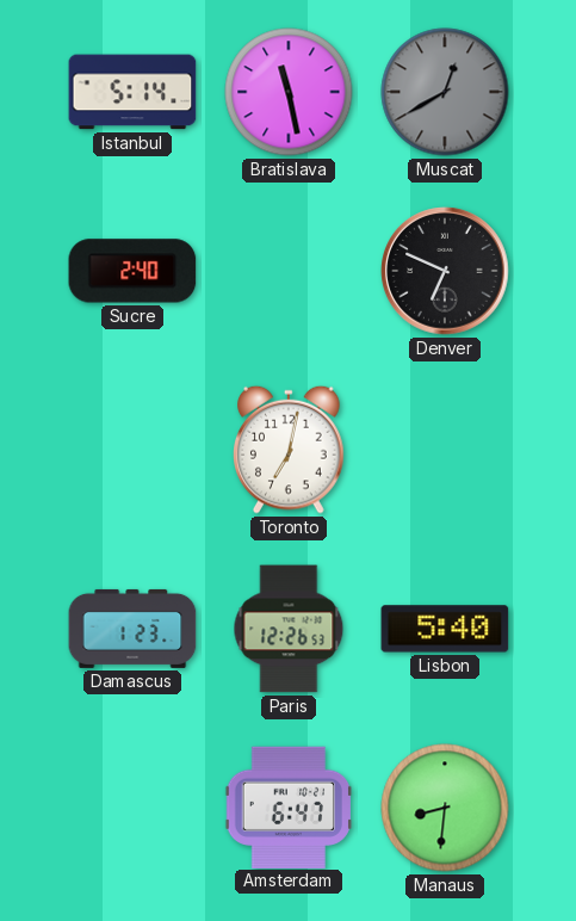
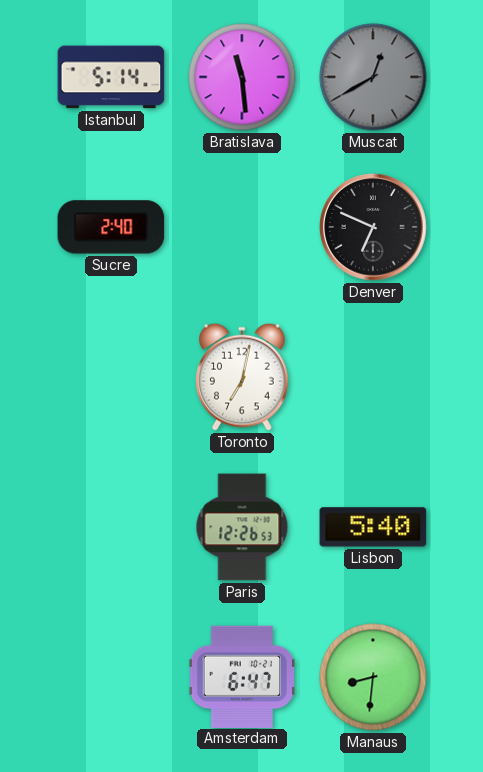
Bratislava: 11:28 -> 11:29
Damascus: 1:23 -> none
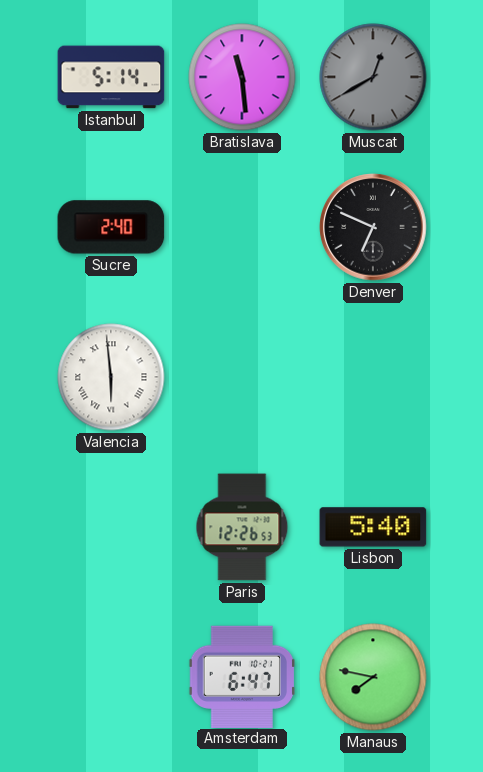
Valencia: none -> 5:59
Toronto: 7:02 -> none
Manaus: 8:31 -> 7:47
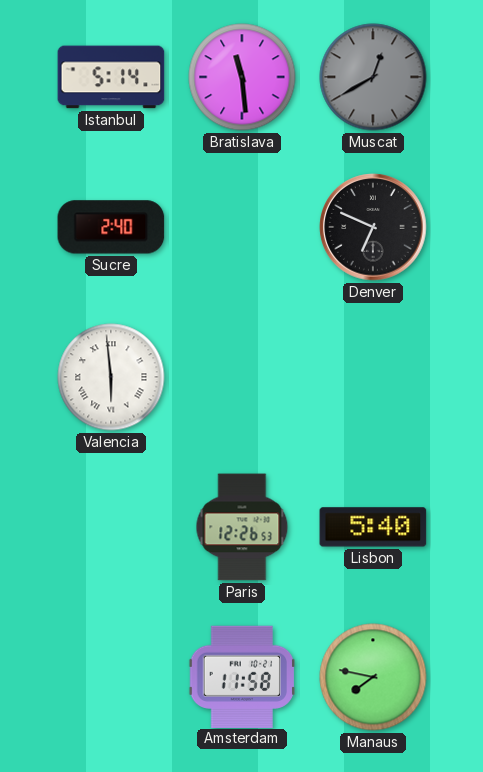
Amsterdam: 6:47 -> 11:58
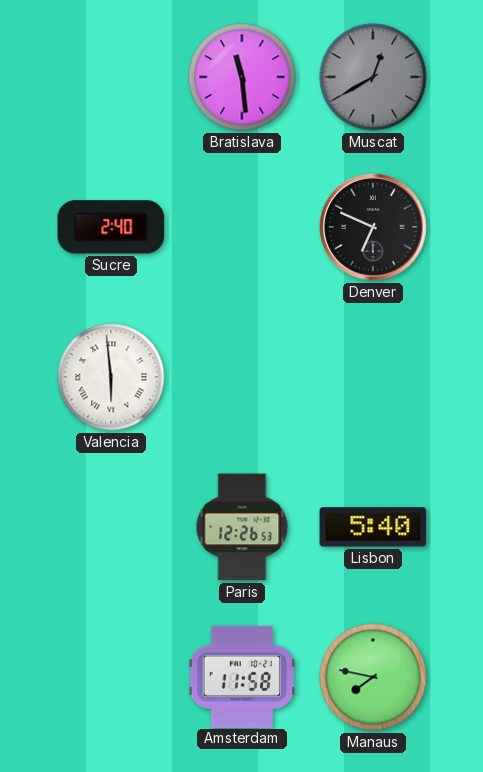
Istanbul: 5:14 -> none
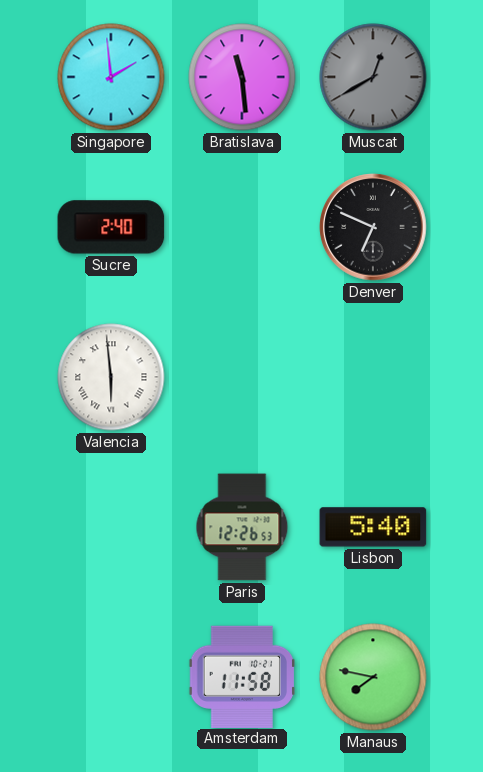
Singapore: none -> 1:59
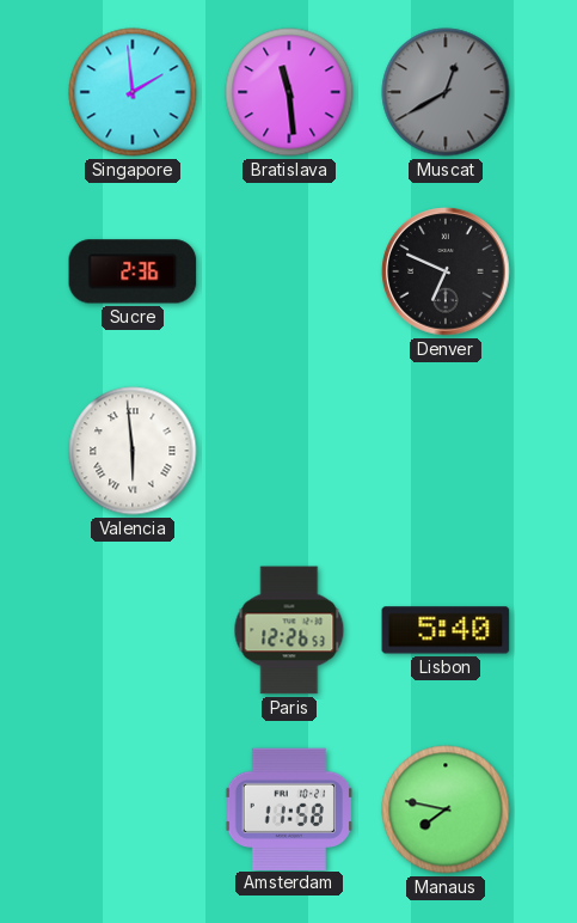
Sucre: 2:40 -> 2:36
